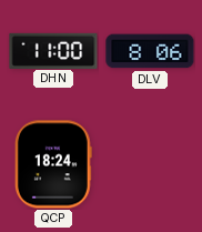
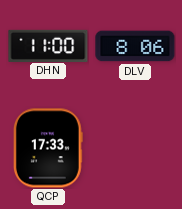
QCP: 18:24 -> 17:33
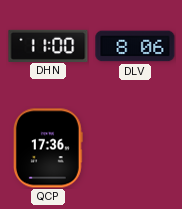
QCP: 17:33 -> 17:36
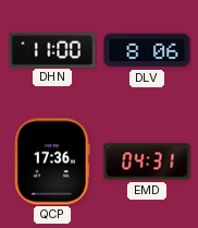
EMD: none -> 04:31
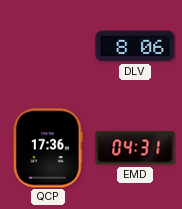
DHN: 11:00 -> none
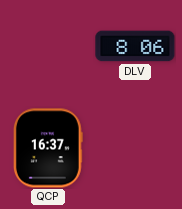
QCP: 17:36 -> 16:37
EMD: 04:31 -> none
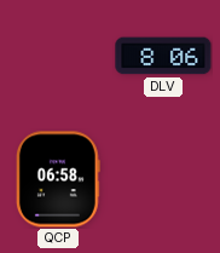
QCP: 16:37 -> 06:58
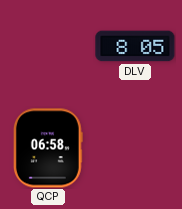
DLV: 8:06 -> 8:05
